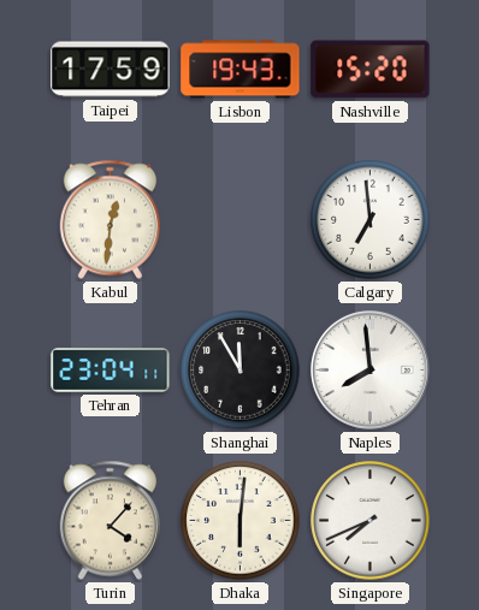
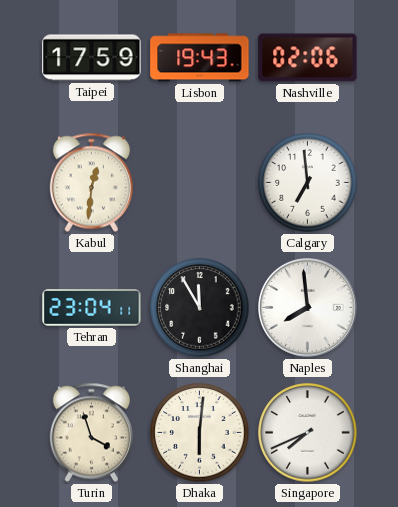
Nashville: 15:20 -> 02:06
Turin: 4:07 -> 3:57
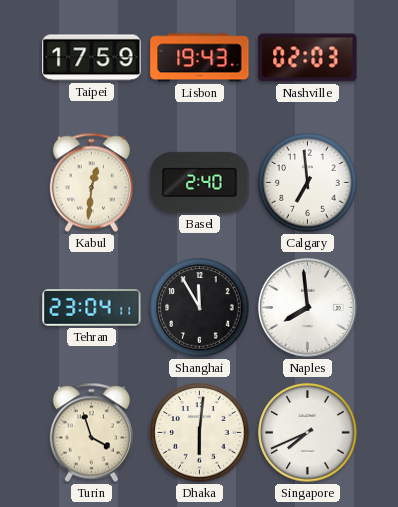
Nashville: 02:06 -> 02:03
Basel: none -> 2:40
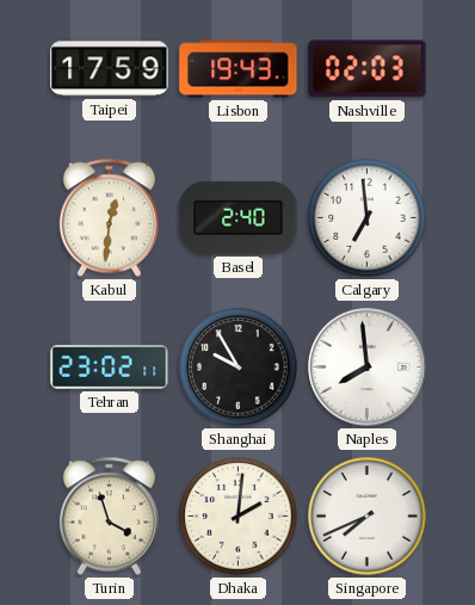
Tehran: 23:04 -> 23:02
Shanghai: 11:55 -> 9:55
Dhaka: 6:01 -> 2:01
